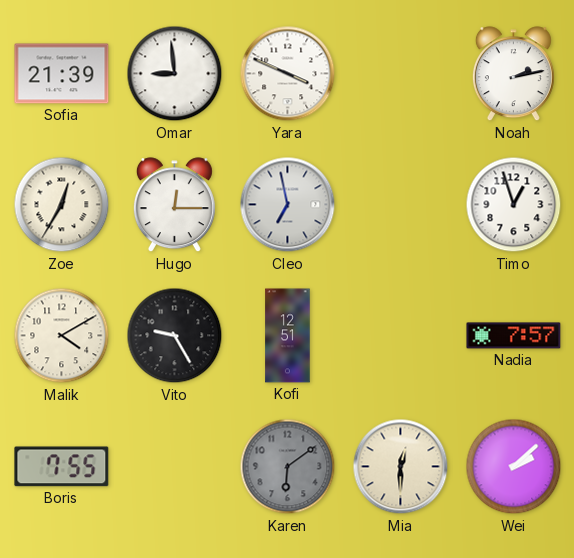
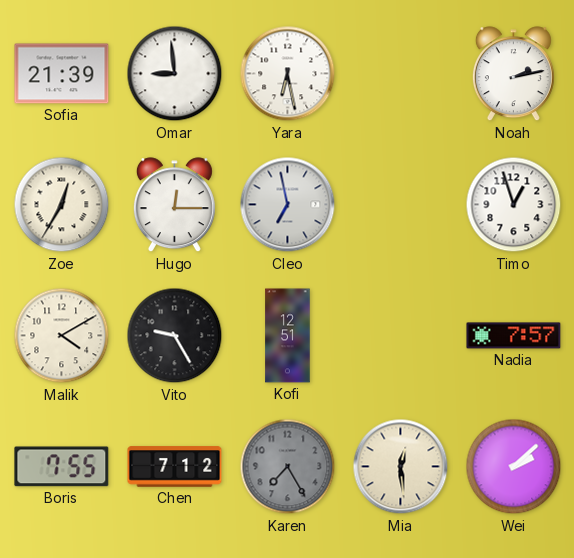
Yara: 3:49 -> 6:28
Chen: none -> 7:12
Karen: 6:09 -> 7:25
Mia: 12:30 -> 12:29
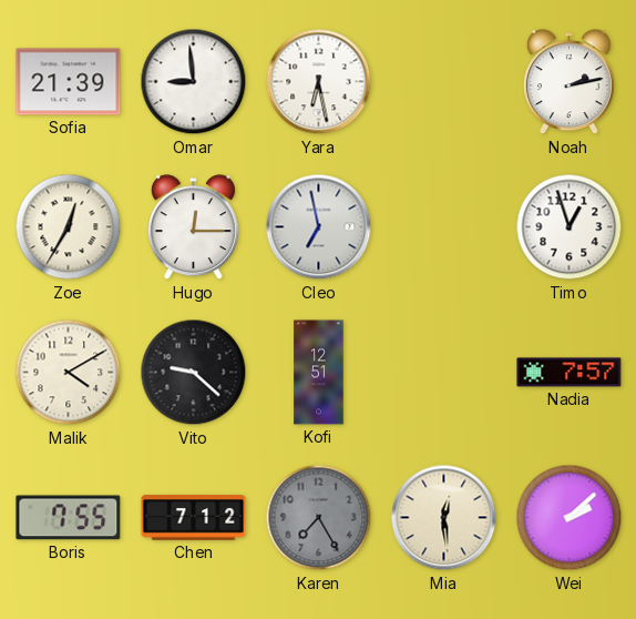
Vito: 9:25 -> 9:22
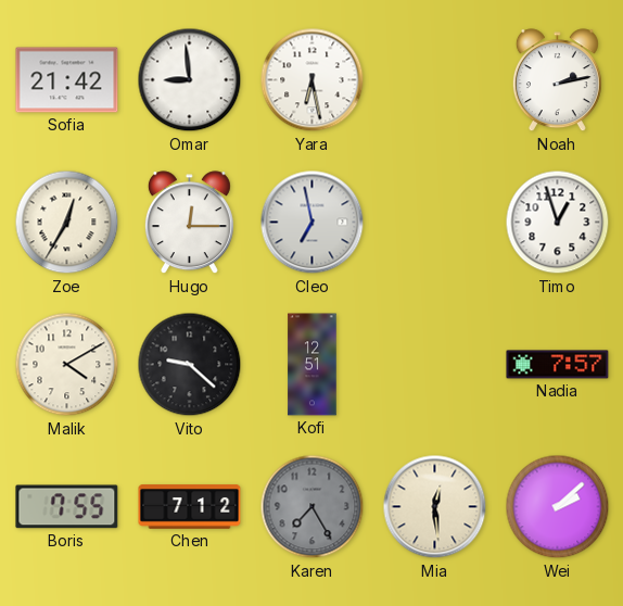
Sofia: 21:39 -> 21:42
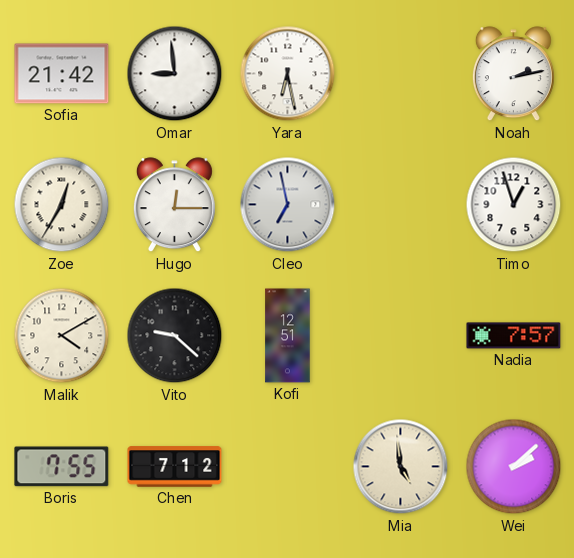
Karen: 7:25 -> none
Mia: 12:29 -> 4:59
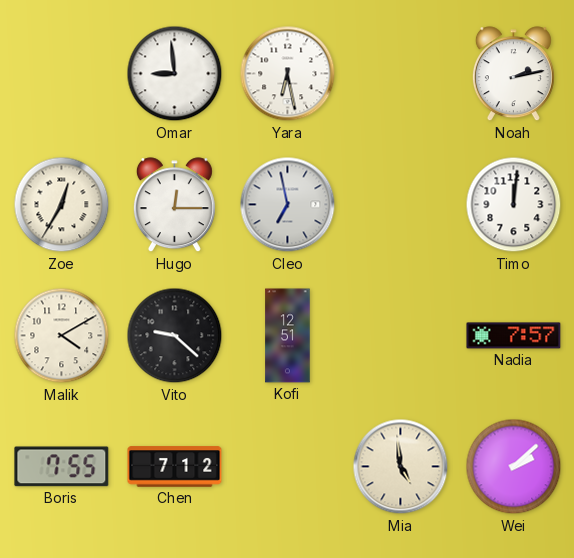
Sofia: 21:42 -> none
Timo: 12:57 -> 12:01
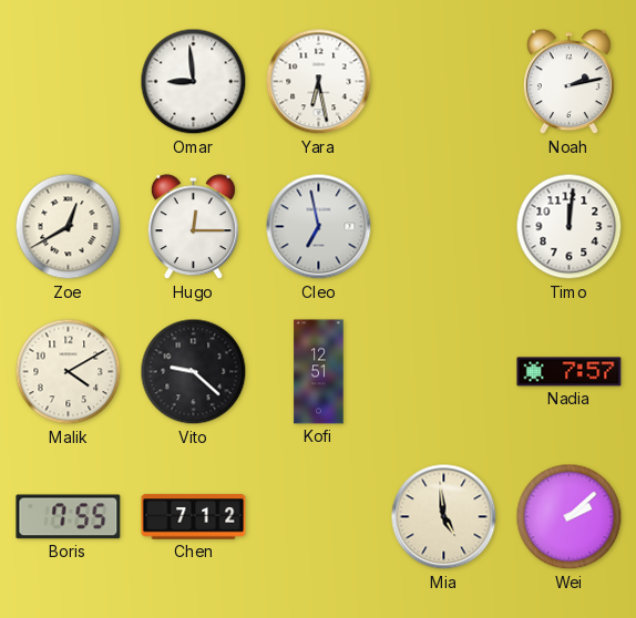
Zoe: 12:35 -> 12:40
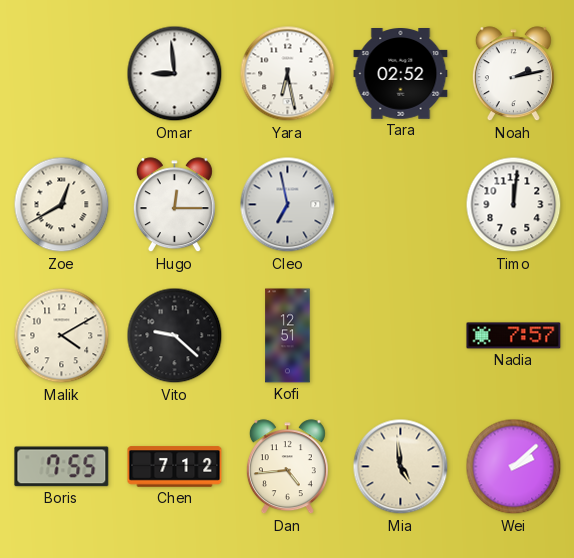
Tara: none -> 02:52
Dan: none -> 4:44
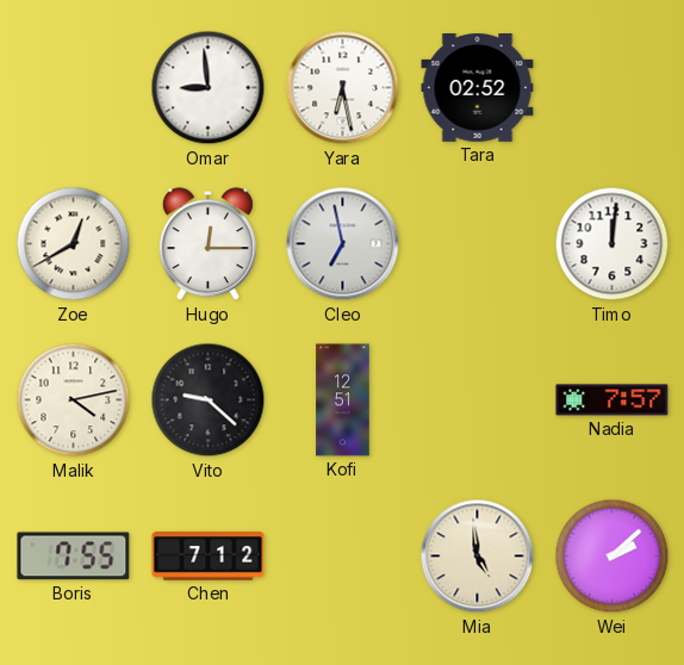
Noah: 2:13 -> none
Malik: 4:10 -> 4:13
Dan: 4:44 -> none
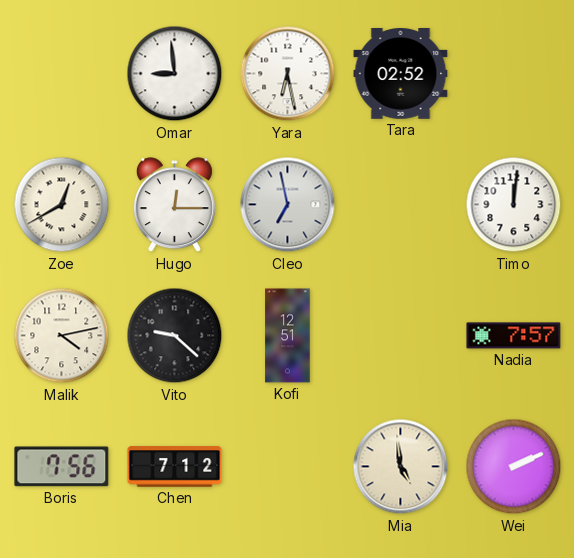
Boris: 7:55 -> 7:56
Wei: 2:08 -> 2:11
